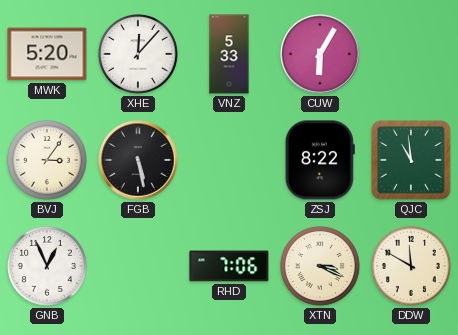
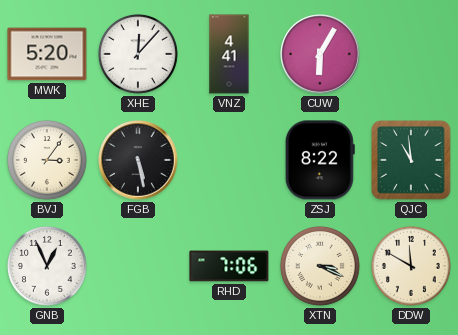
VNZ: 5:33 -> 4:41
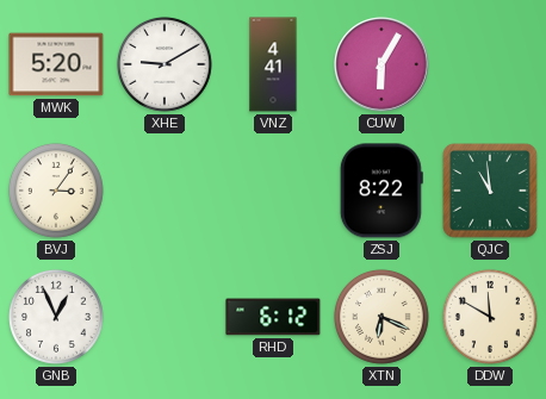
XHE: 12:07 -> 9:10
FGB: 5:28 -> none
RHD: 7:06 -> 6:12
XTN: 3:19 -> 6:19
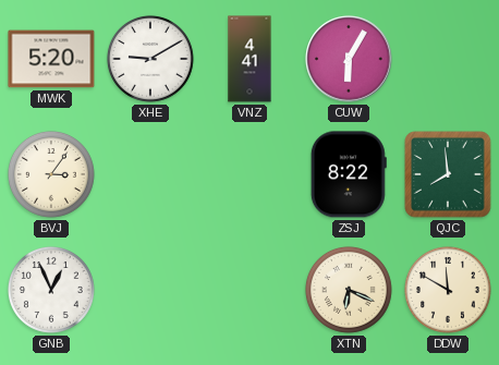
QJC: 10:59 -> 7:59
RHD: 6:12 -> none
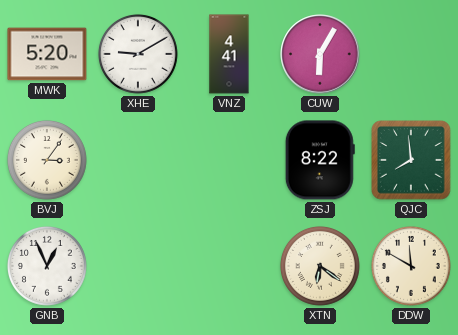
XTN: 6:19 -> 6:21
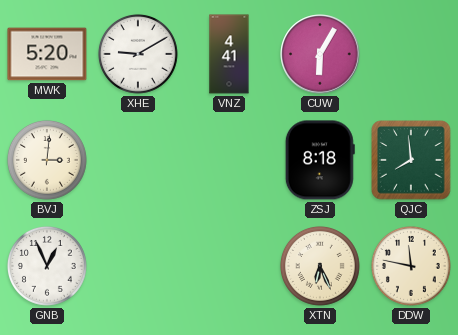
BVJ: 3:06 -> 3:01
ZSJ: 8:22 -> 8:18
XTN: 6:21 -> 6:26
DDW: 11:50 -> 11:47
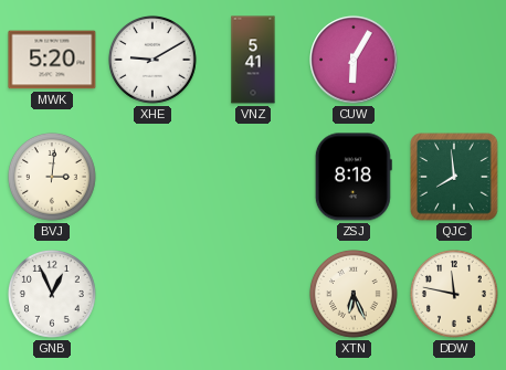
VNZ: 4:41 -> 5:41
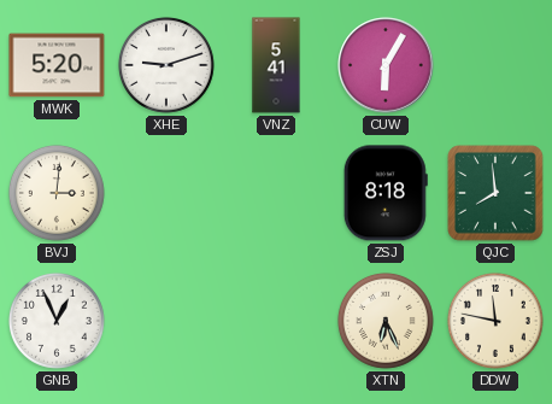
XHE: 9:10 -> 9:12
